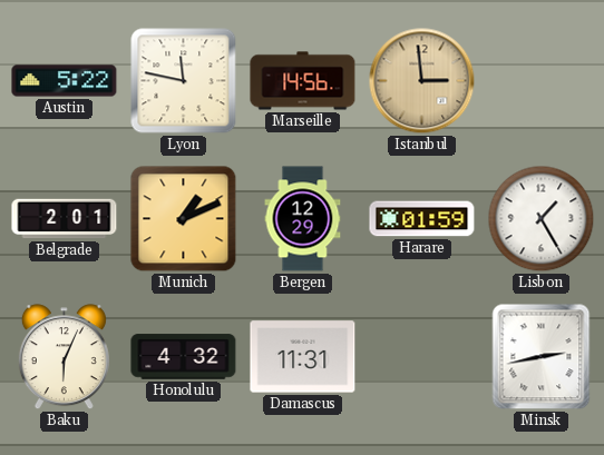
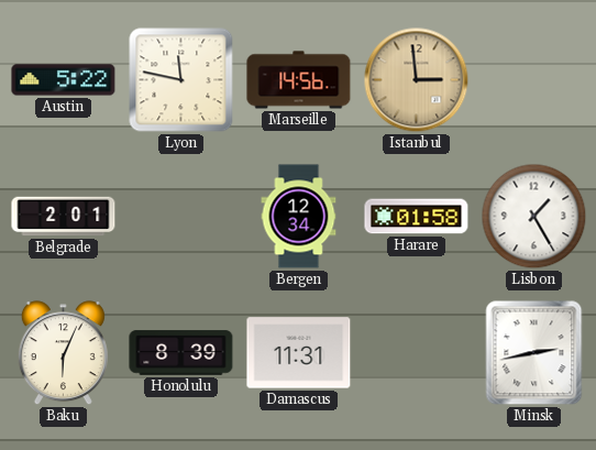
Munich: 1:11 -> none
Bergen: 12:29 -> 12:34
Harare: 01:59 -> 01:58
Honolulu: 4:32 -> 8:39
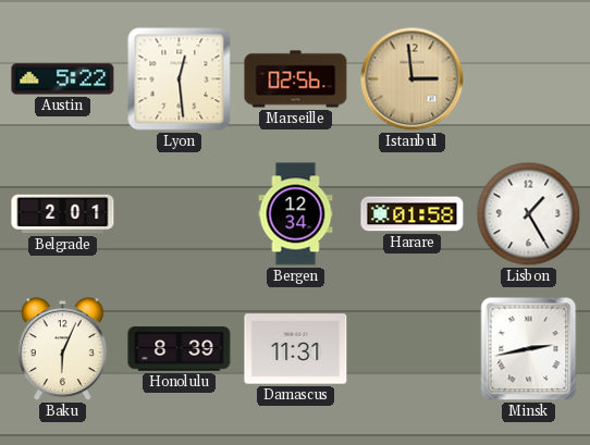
Lyon: 11:47 -> 12:29
Marseille: 14:56 -> 02:56
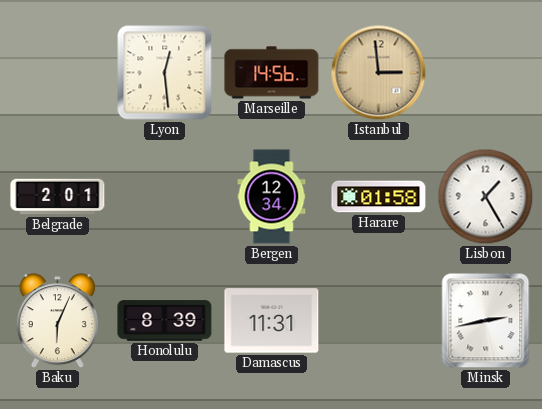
Austin: 5:22 -> none
Marseille: 02:56 -> 14:56
